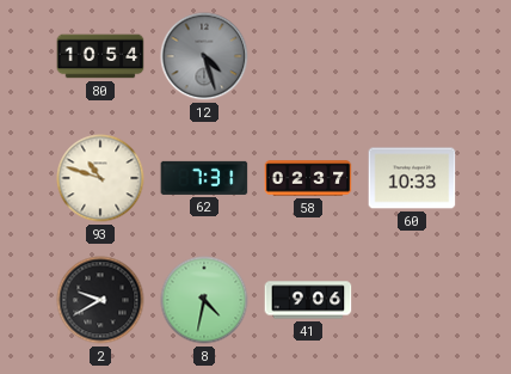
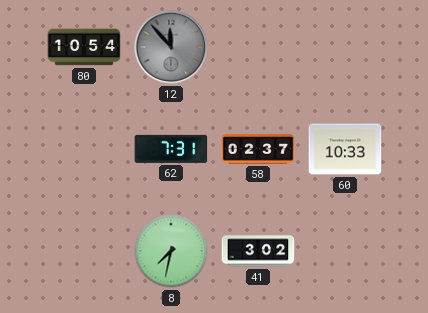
12: 4:27 -> 11:53
93: 10:48 -> none
2: 9:40 -> none
8: 4:32 -> 7:32
41: 9:06 -> 3:02
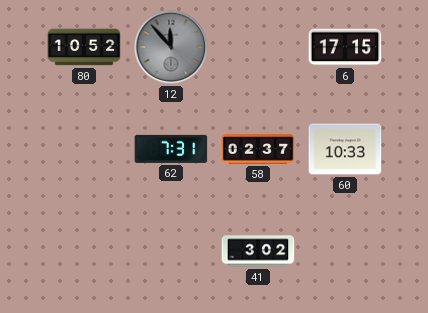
80: 10:54 -> 10:52
6: none -> 17:15
8: 7:32 -> none
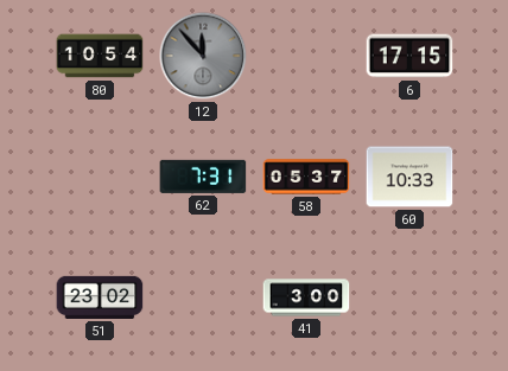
80: 10:52 -> 10:54
58: 02:37 -> 05:37
51: none -> 23:02
41: 3:02 -> 3:00
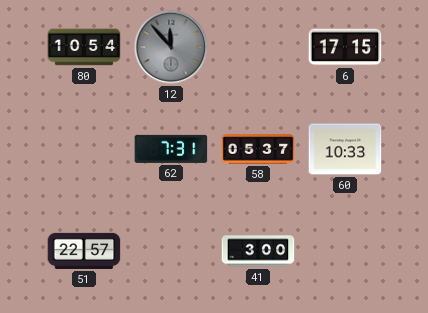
51: 23:02 -> 22:57
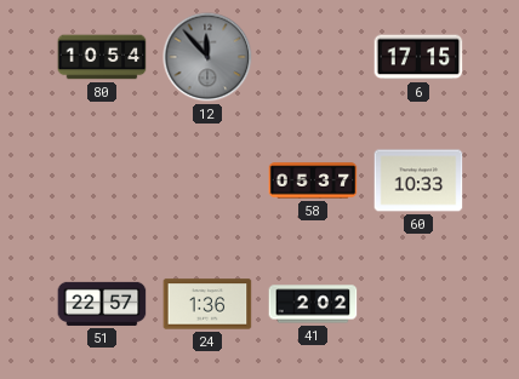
62: 7:31 -> none
24: none -> 1:36
41: 3:00 -> 2:02
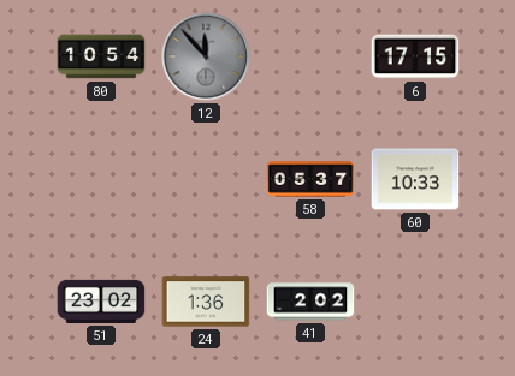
51: 22:57 -> 23:02
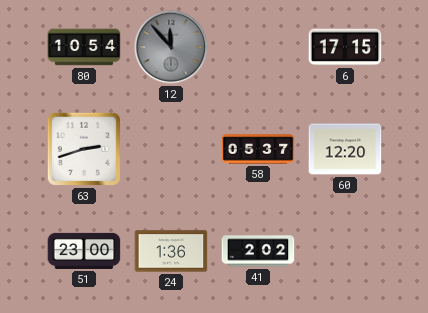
63: none -> 2:42
60: 10:33 -> 12:20
51: 23:02 -> 23:00
